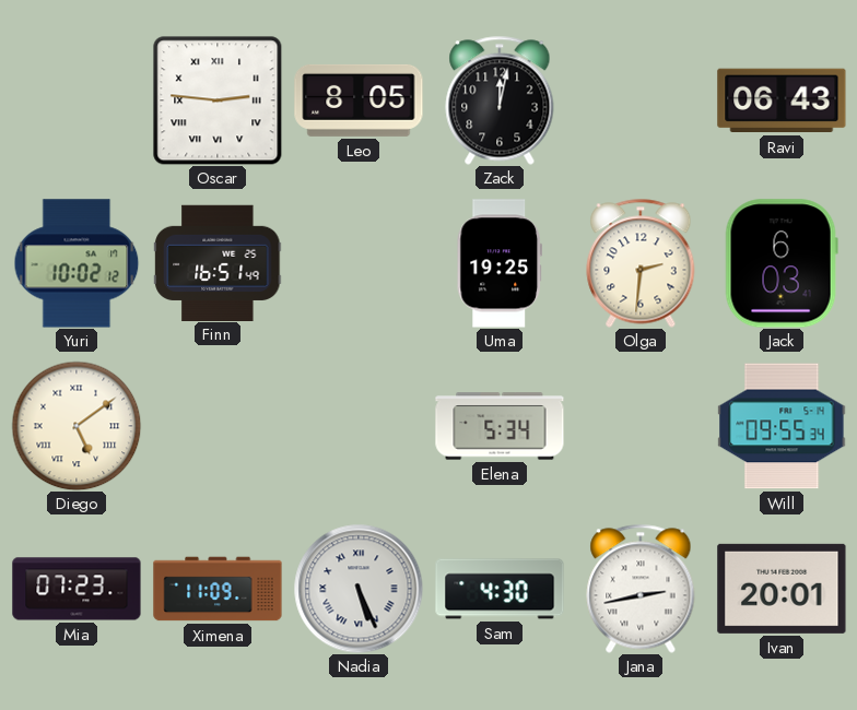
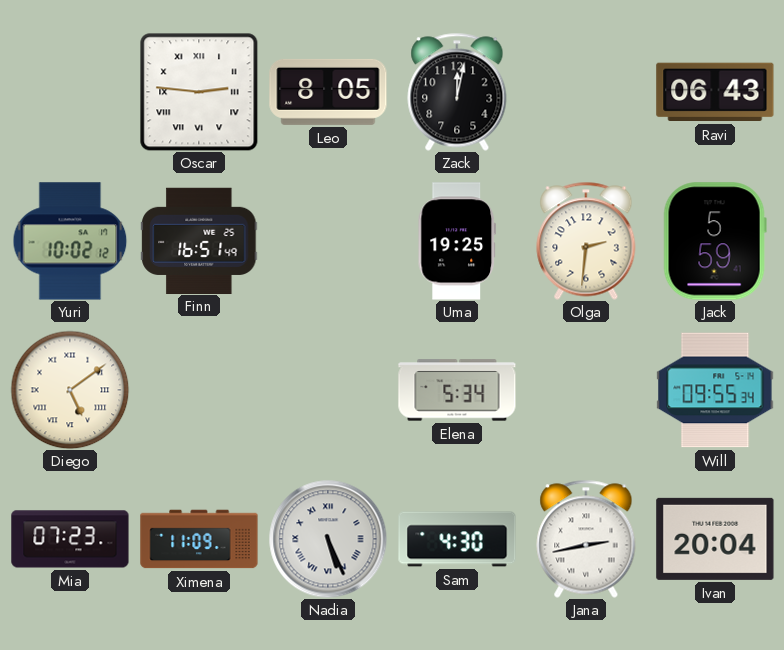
Jack: 6:03 -> 5:59
Ivan: 20:01 -> 20:04
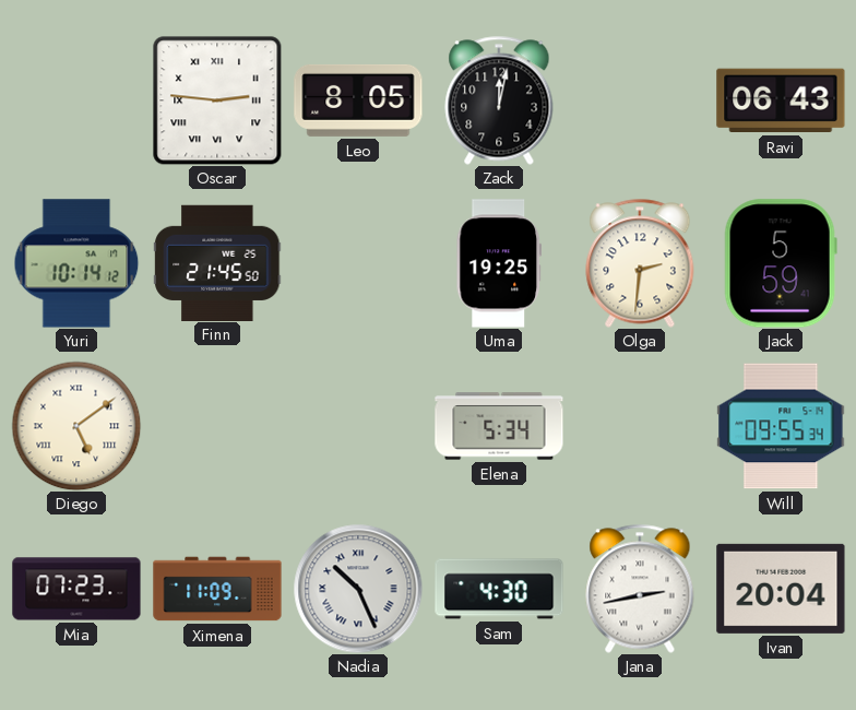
Yuri: 10:02 -> 10:14
Finn: 16:51 -> 21:45
Nadia: 5:26 -> 10:26
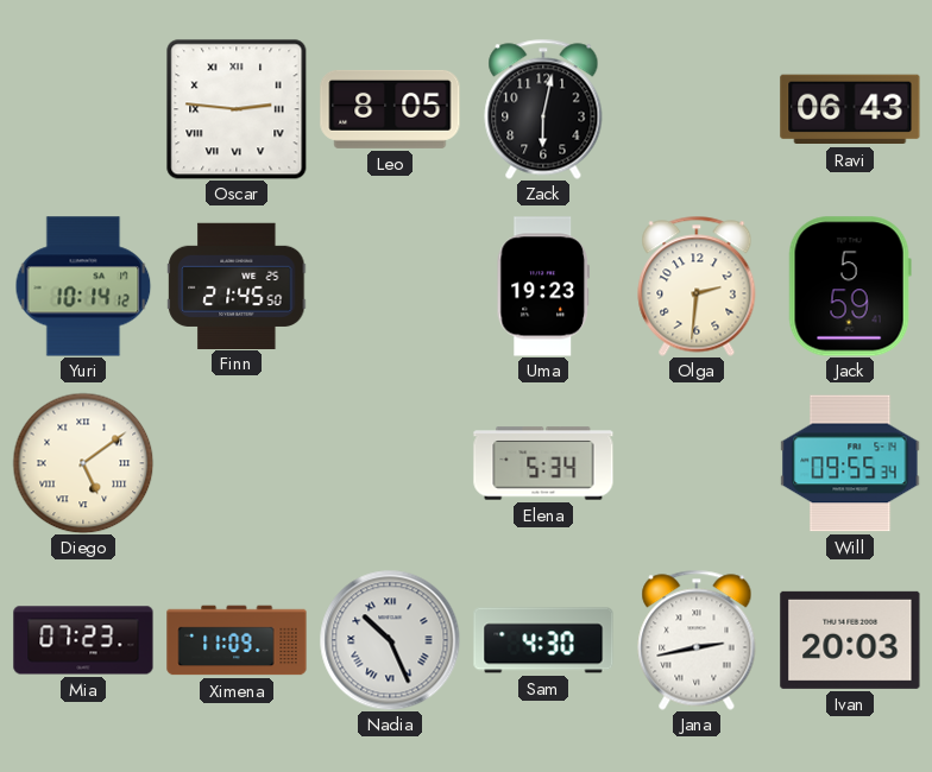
Zack: 12:02 -> 6:02
Uma: 19:25 -> 19:23
Ivan: 20:04 -> 20:03
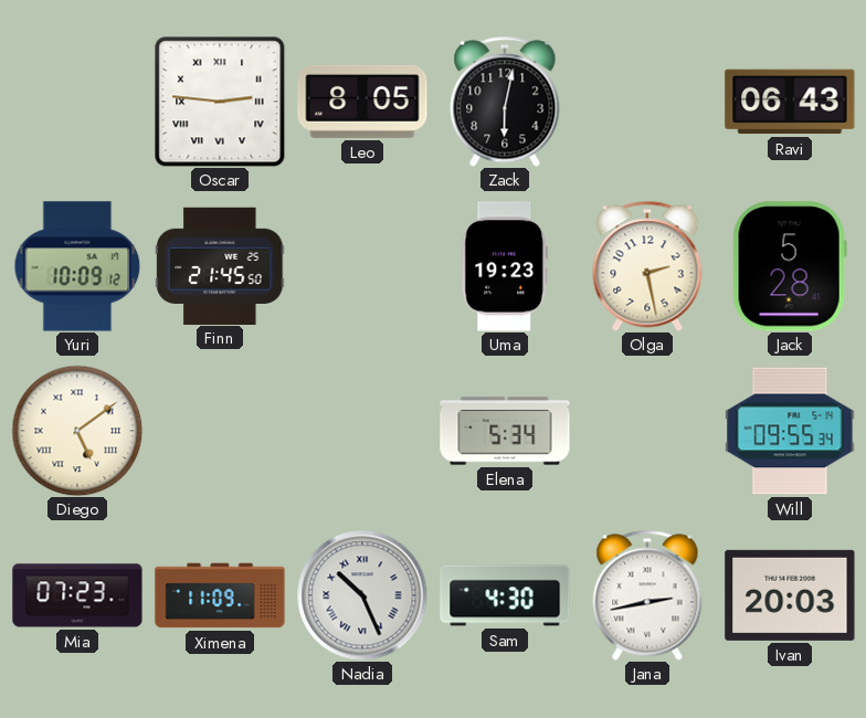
Yuri: 10:14 -> 10:09
Olga: 2:31 -> 2:28
Jack: 5:59 -> 5:28
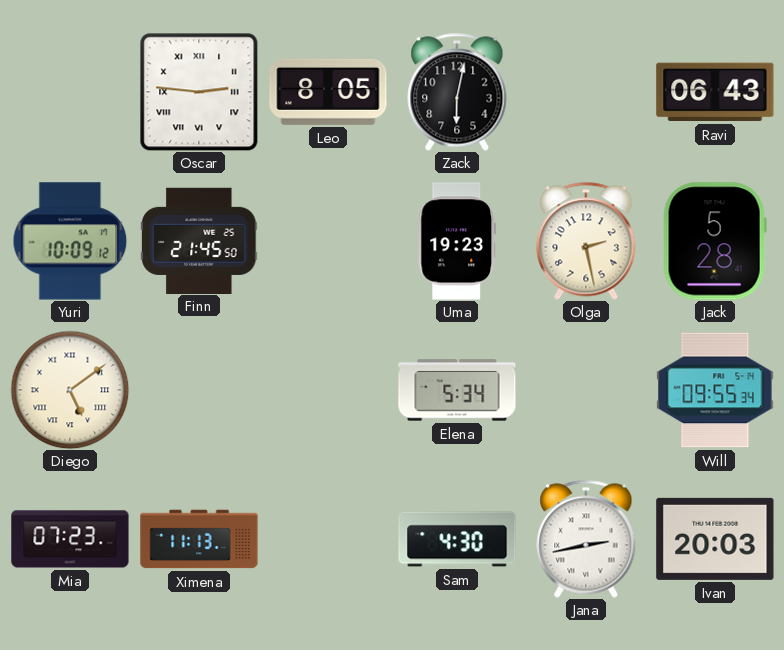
Ximena: 11:09 -> 11:13
Nadia: 10:26 -> none
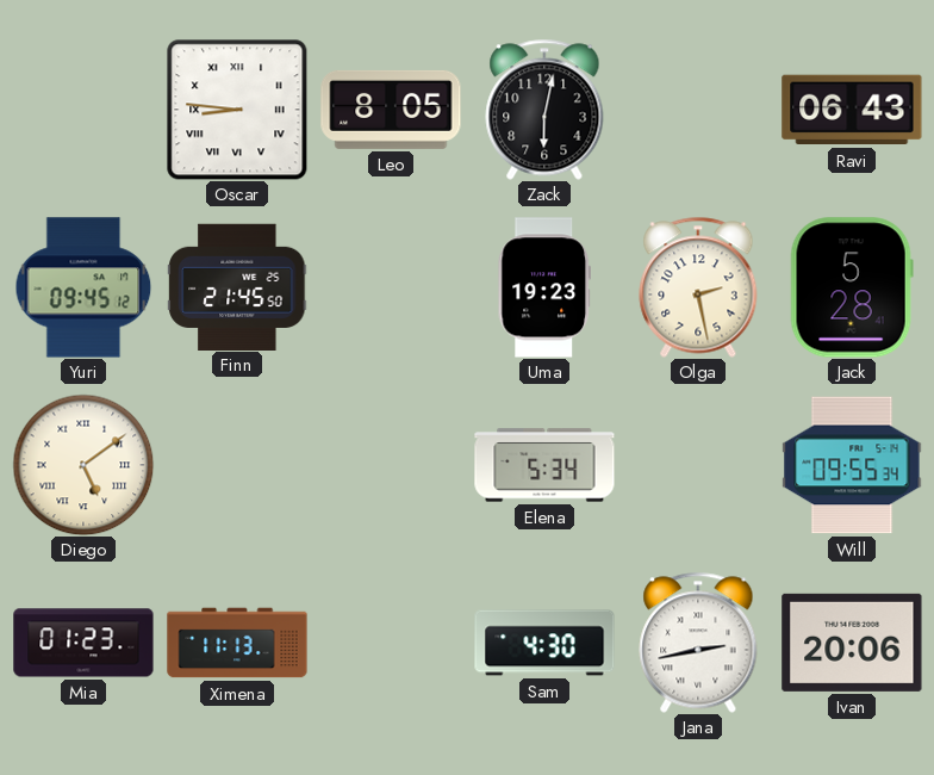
Oscar: 2:46 -> 8:46
Yuri: 10:09 -> 09:45
Mia: 07:23 -> 01:23
Ivan: 20:03 -> 20:06
